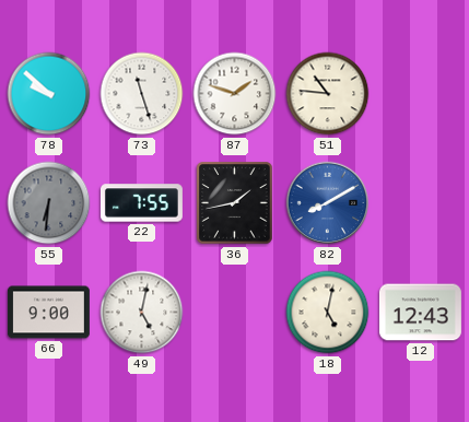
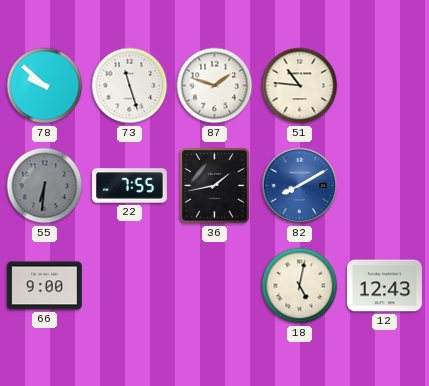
49: 5:02 -> none
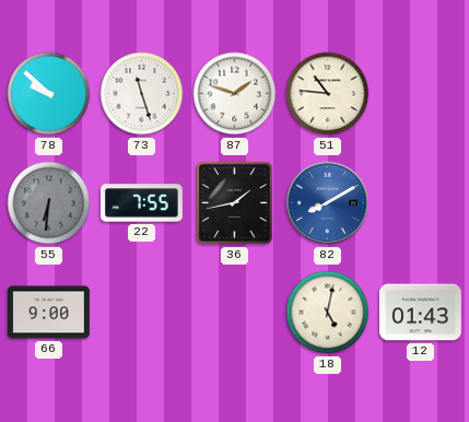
12: 12:43 -> 01:43
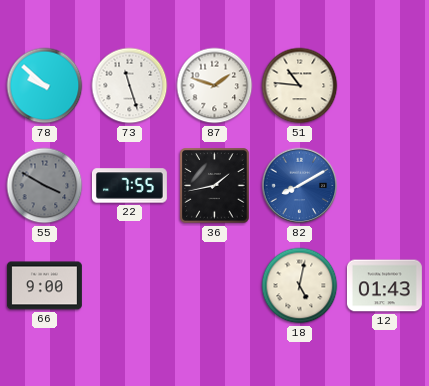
55: 6:31 -> 3:50
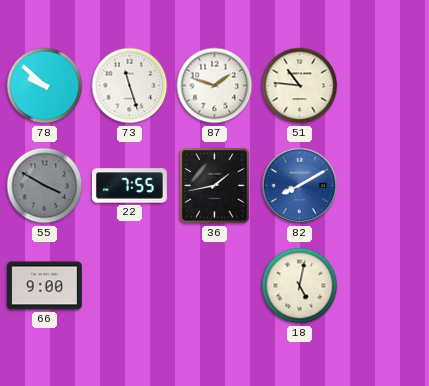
12: 01:43 -> none
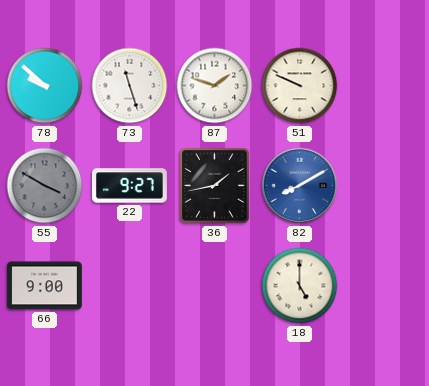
51: 10:46 -> 9:49
22: 7:55 -> 9:27
18: 5:02 -> 5:00
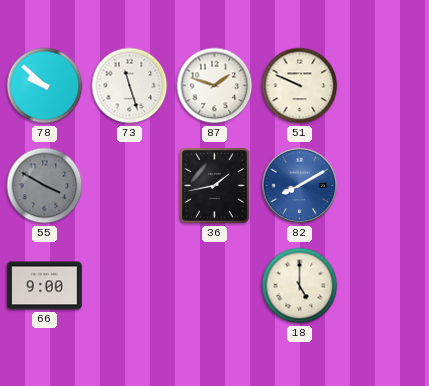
22: 9:27 -> none
